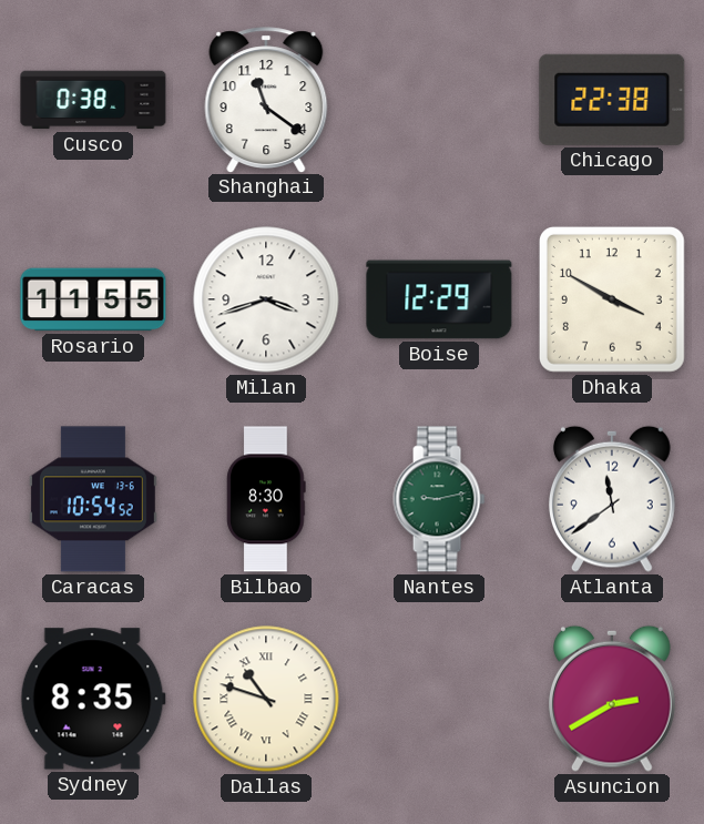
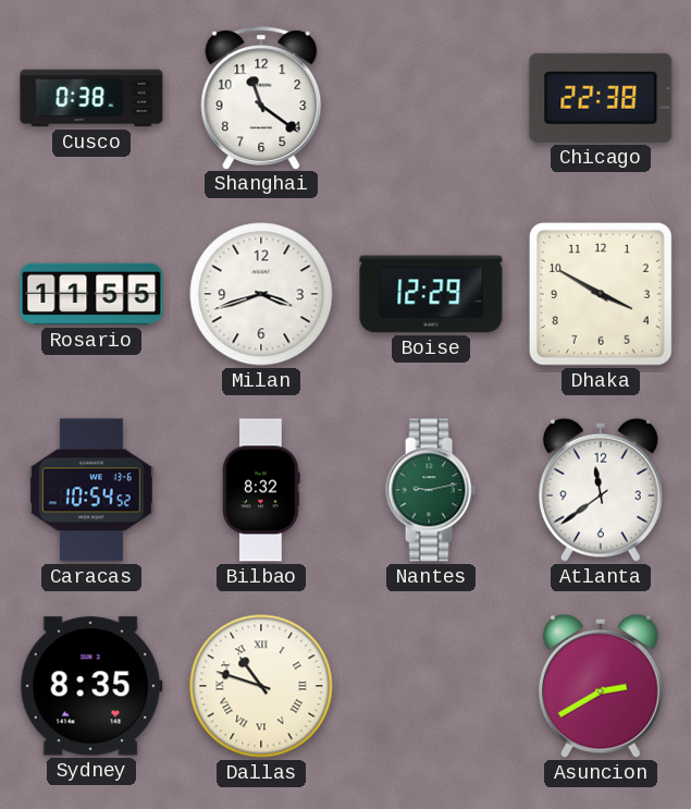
Bilbao: 8:30 -> 8:32
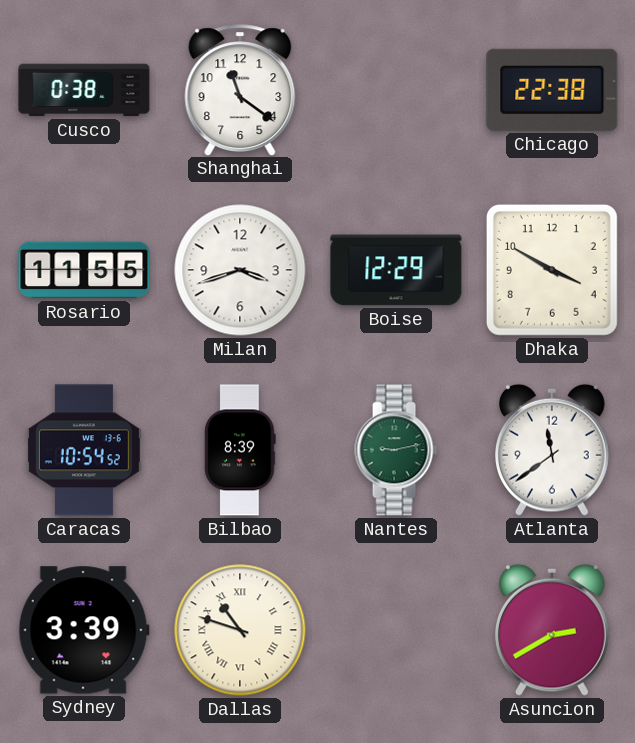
Bilbao: 8:32 -> 8:39
Sydney: 8:35 -> 3:39
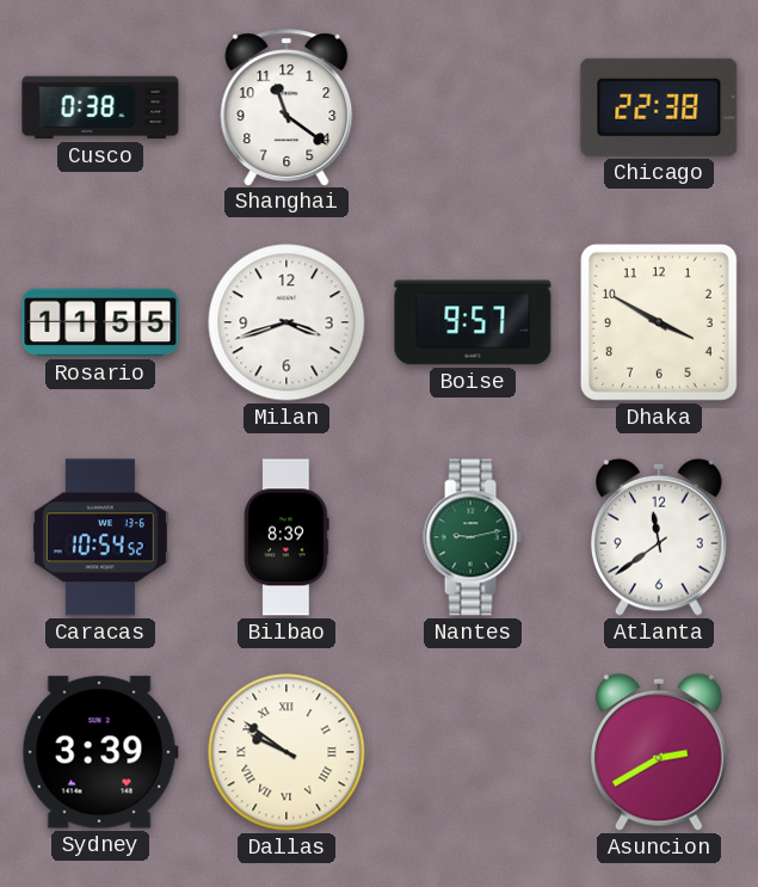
Boise: 12:29 -> 9:57
Dallas: 10:48 -> 9:51
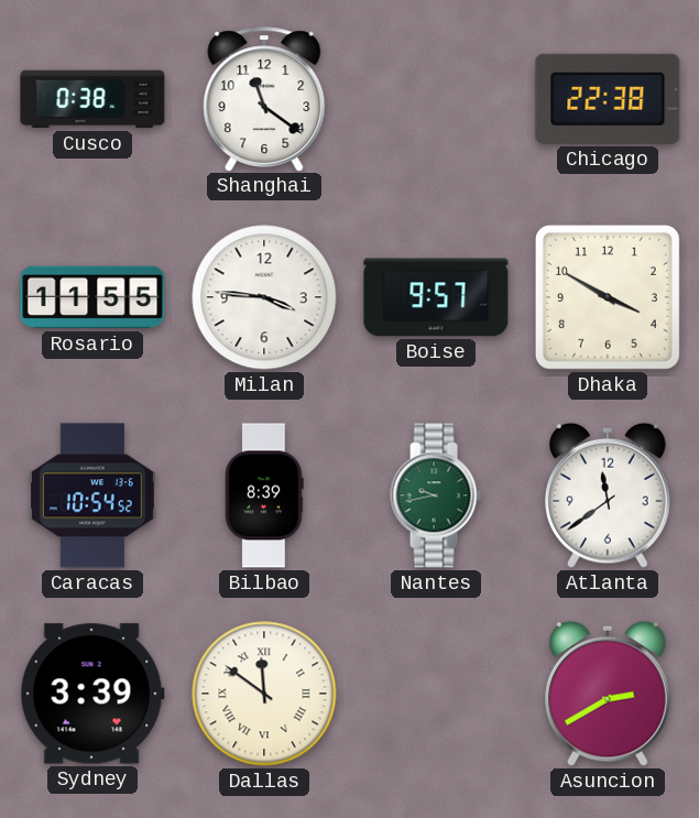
Milan: 3:42 -> 3:46
Nantes: 9:13 -> 9:43
Dallas: 9:51 -> 11:51
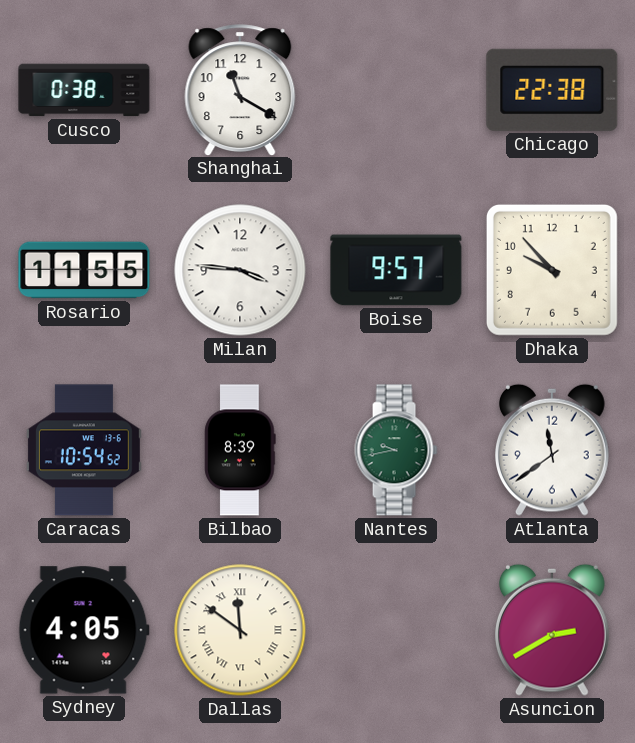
Shanghai: 11:21 -> 11:20
Dhaka: 3:50 -> 9:53
Sydney: 3:39 -> 4:05
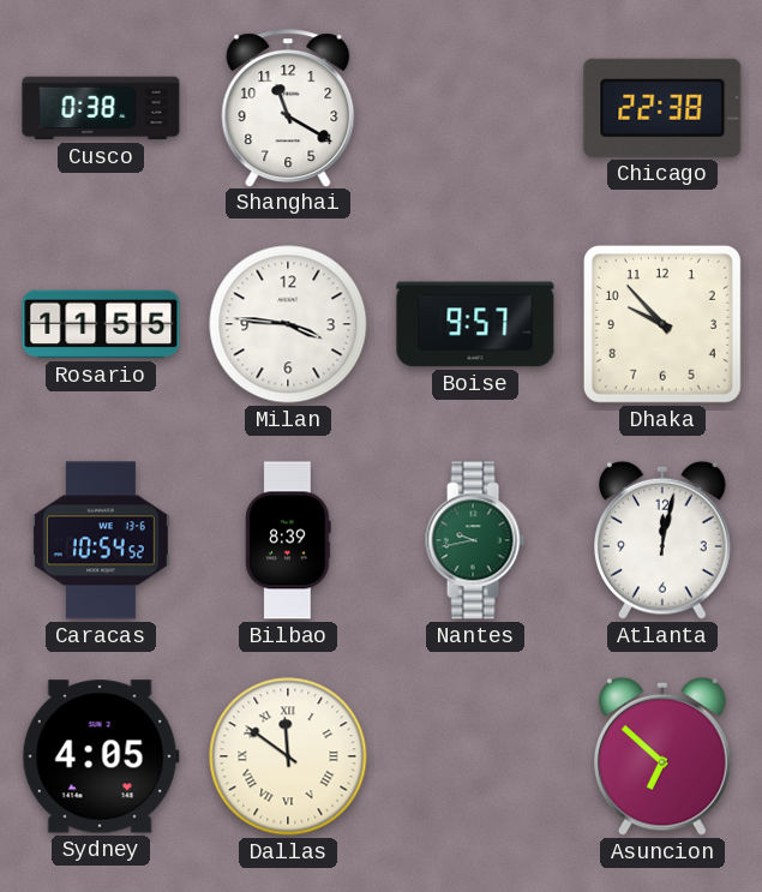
Atlanta: 11:39 -> 12:02
Asuncion: 2:40 -> 6:52
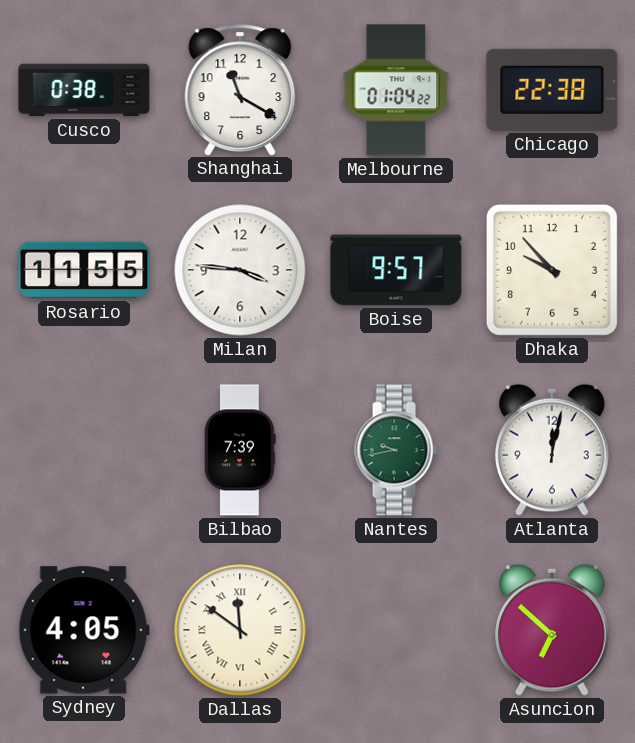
Melbourne: none -> 01:04
Caracas: 10:54 -> none
Bilbao: 8:39 -> 7:39
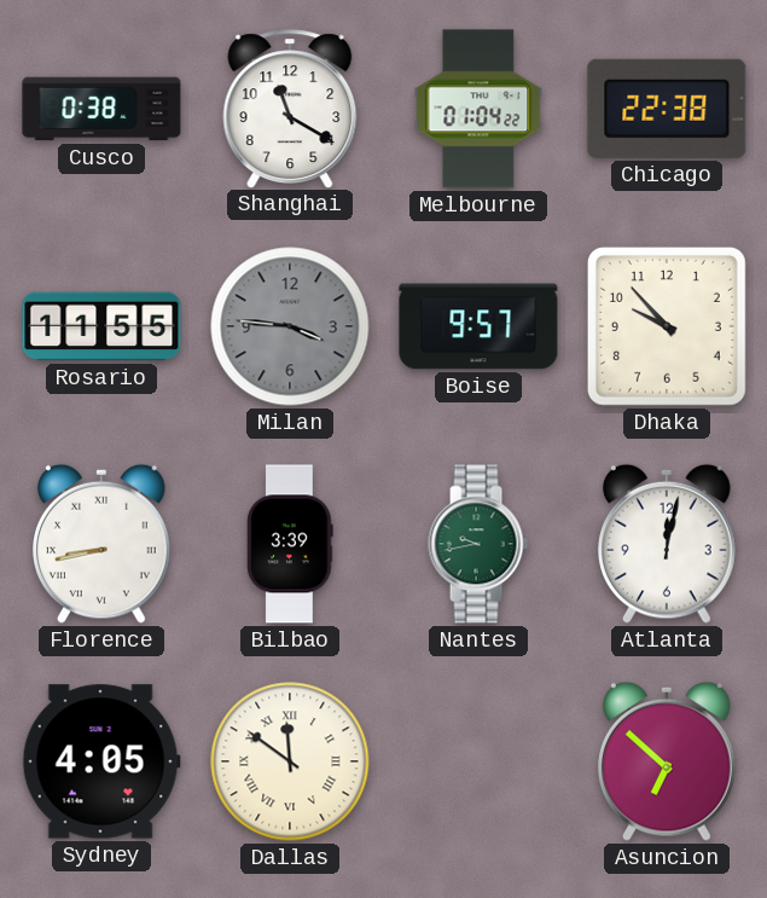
Milan dial: white -> grey
Florence: none -> 8:43
Bilbao: 7:39 -> 3:39
